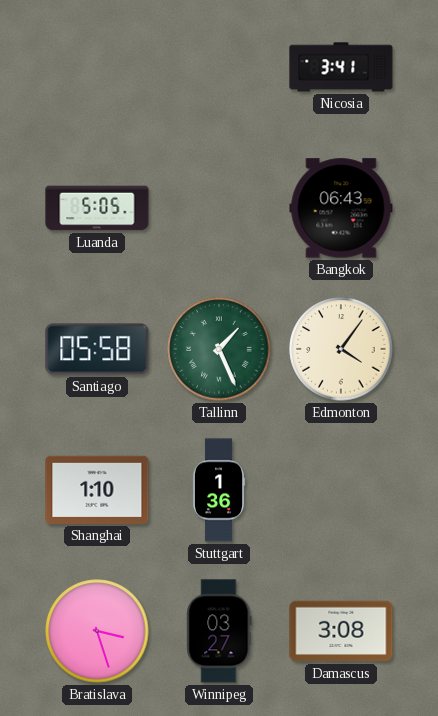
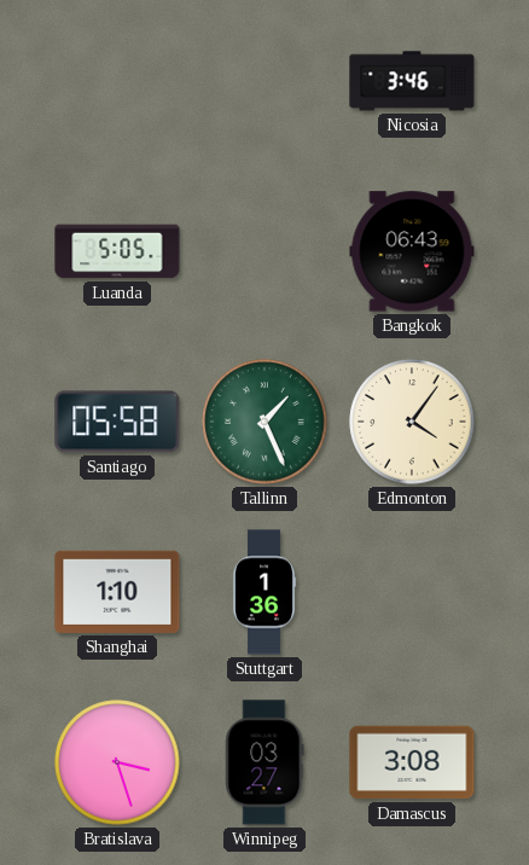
Nicosia: 3:41 -> 3:46
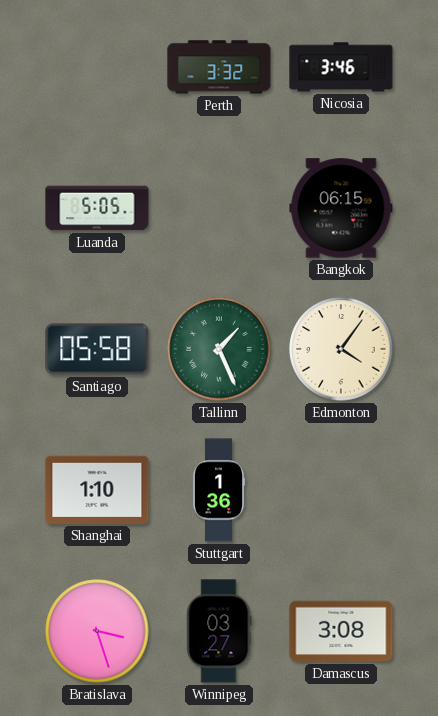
Perth: none -> 3:32
Bangkok: 06:43 -> 06:15
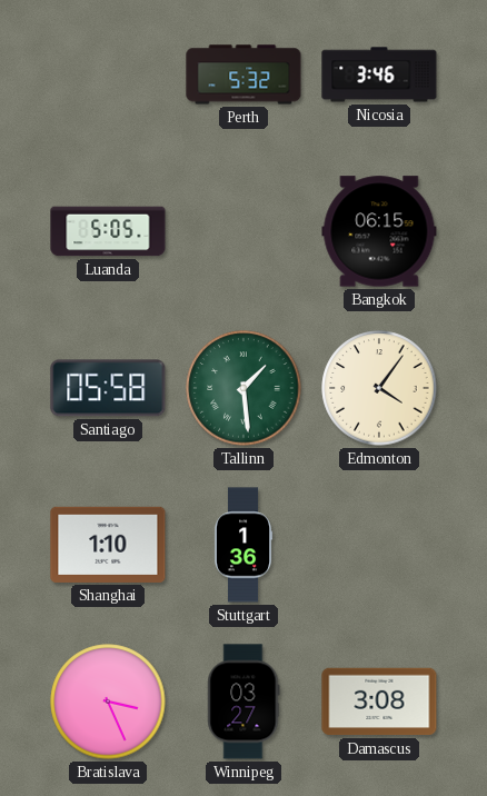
Perth: 3:32 -> 5:32
Tallinn: 1:26 -> 1:29
Bratislava: 3:27 -> 3:26
